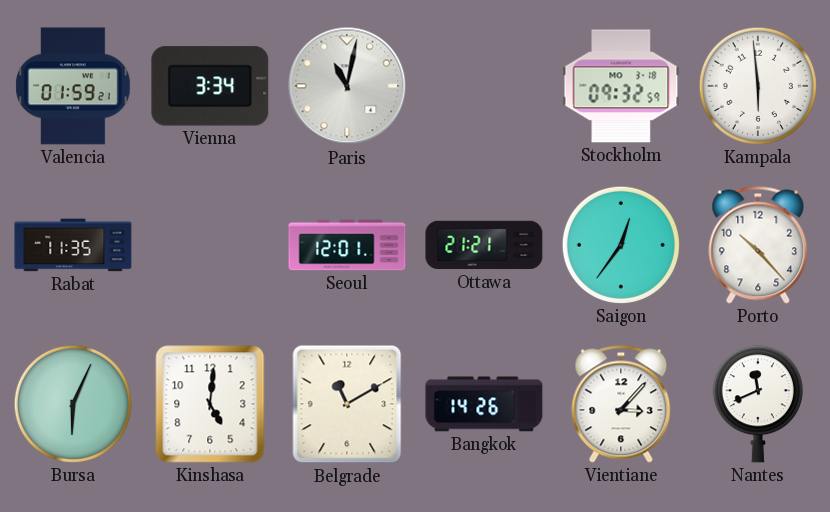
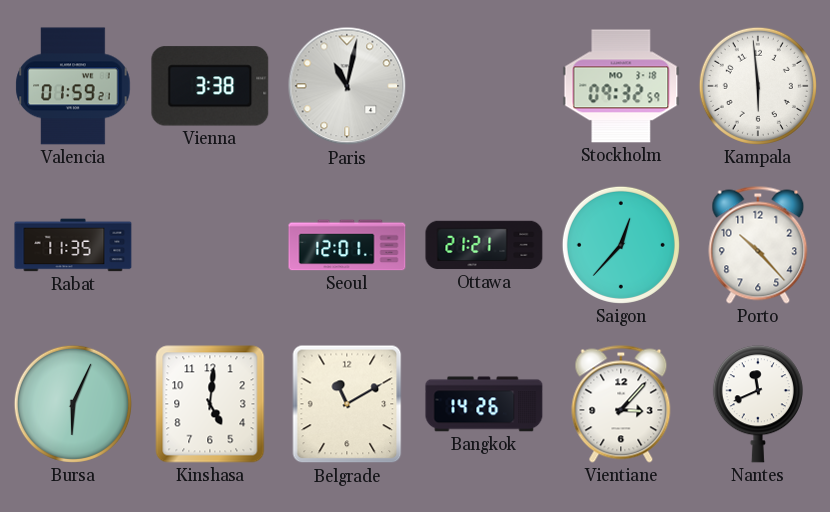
Vienna: 3:34 -> 3:38
Saigon: 12:36 -> 12:37
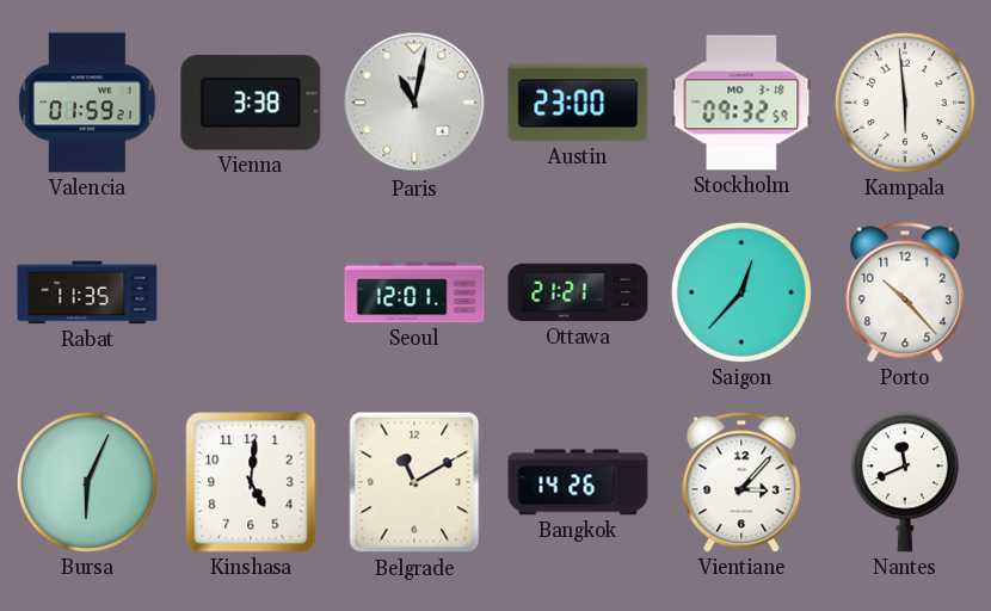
Austin: none -> 23:00
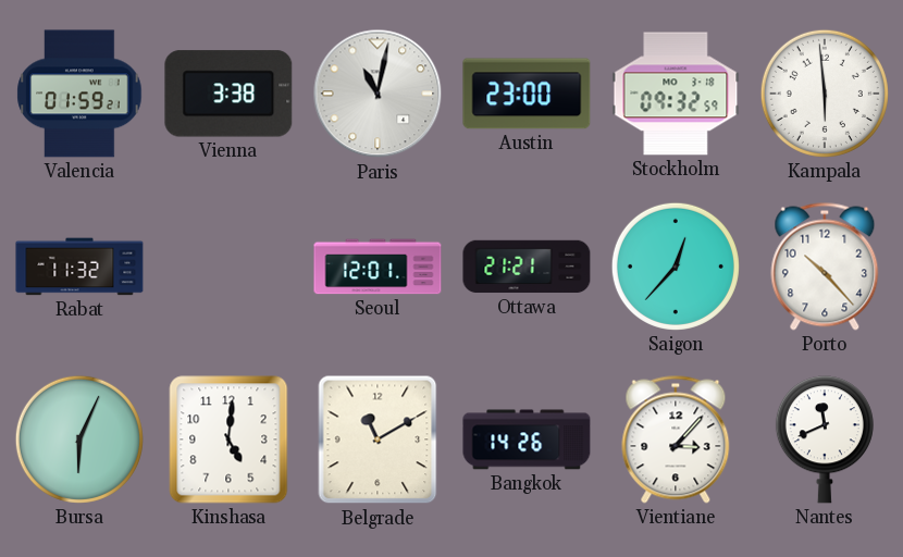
Rabat: 11:35 -> 11:32
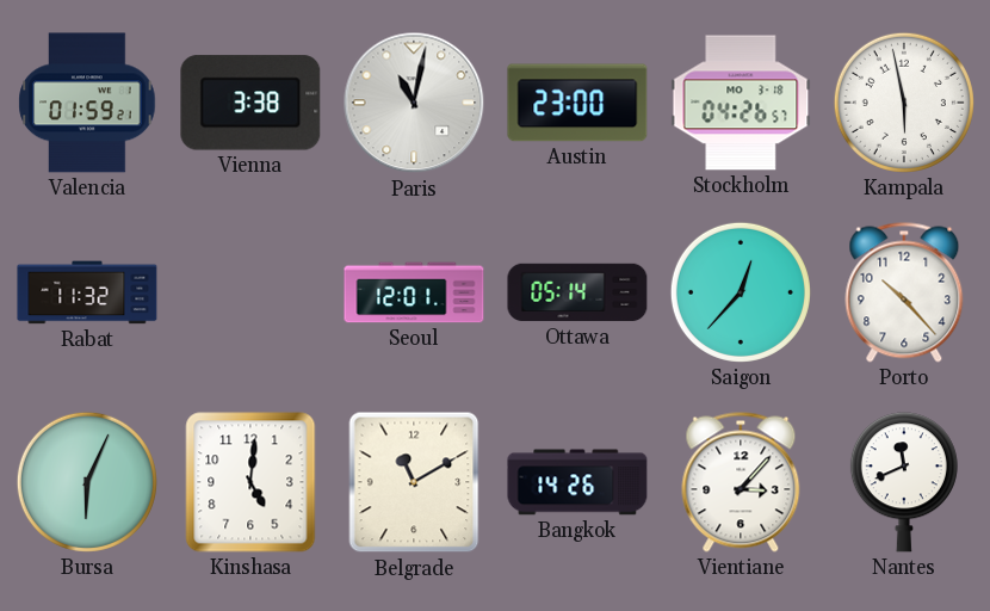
Stockholm: 09:32 -> 04:26
Kampala: 5:59 -> 5:58
Ottawa: 21:21 -> 05:14
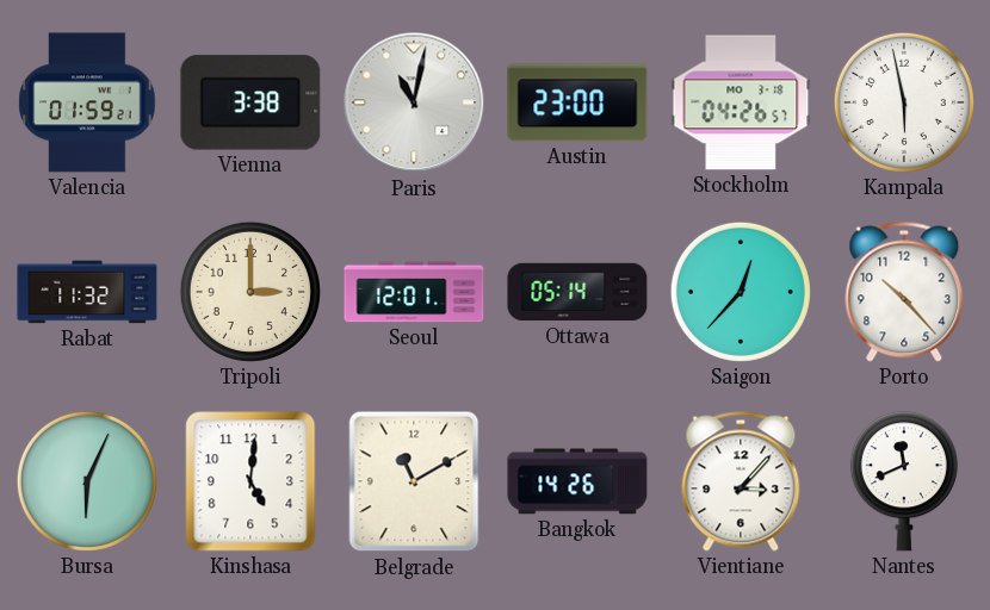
Tripoli: none -> 3:00
